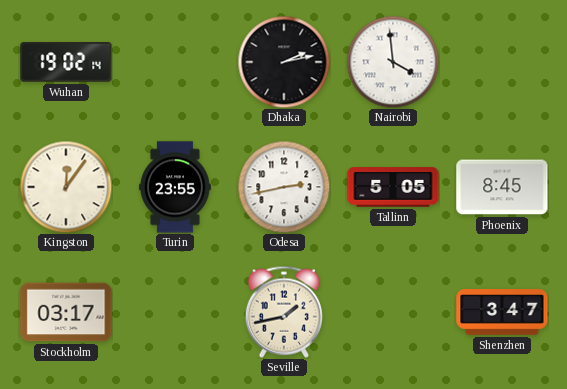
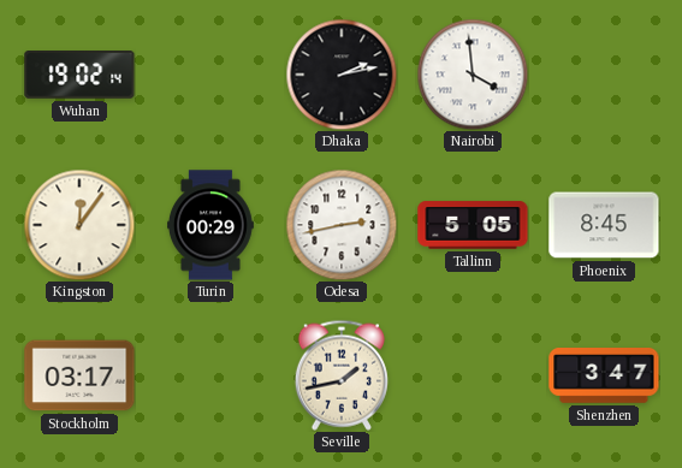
Turin: 23:55 -> 00:29
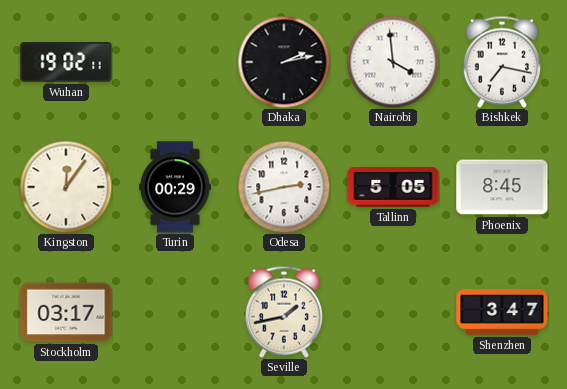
Wuhan: 19:02:14 -> 19:02:11
Bishkek: none -> 7:17
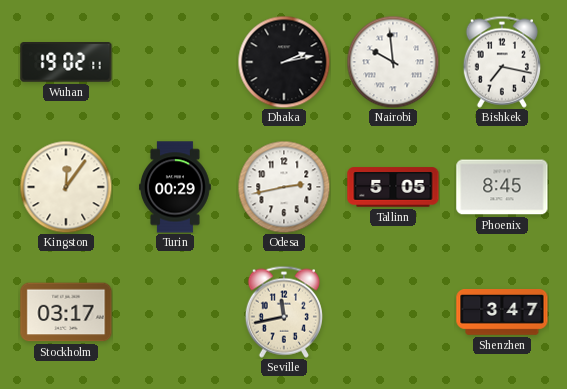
Nairobi: 3:59 -> 9:59
Seville: 1:43 -> 11:43
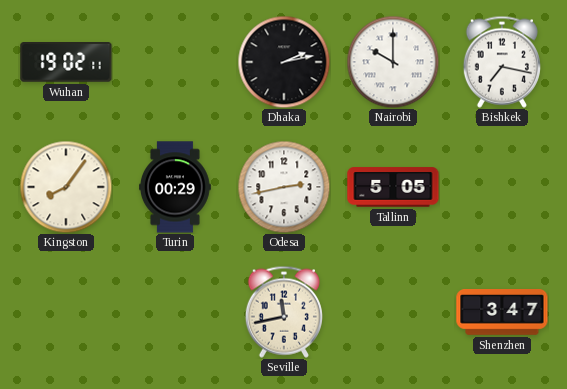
Nairobi: 9:59 -> 10:00
Kingston: 12:06 -> 8:06
Phoenix: 8:45 -> none
Stockholm: 03:17 -> none
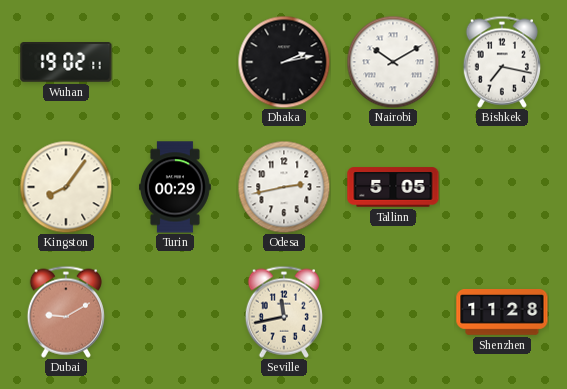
Nairobi: 10:00 -> 10:10
Dubai: none -> 9:10
Shenzhen: 3:47 -> 11:28
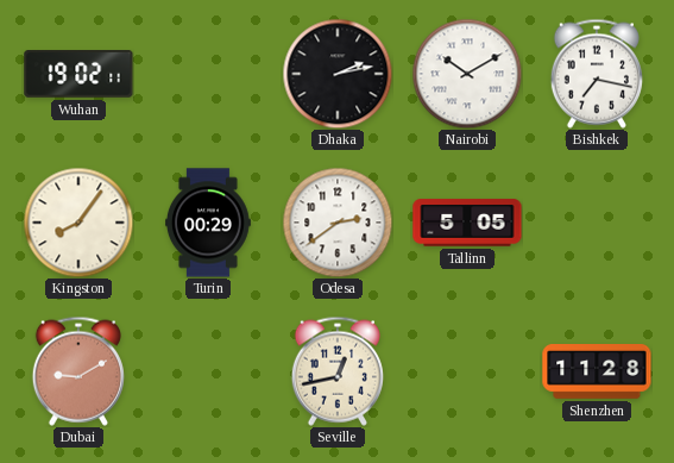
Odesa: 2:43 -> 2:39
Seville: 11:43 -> 12:43
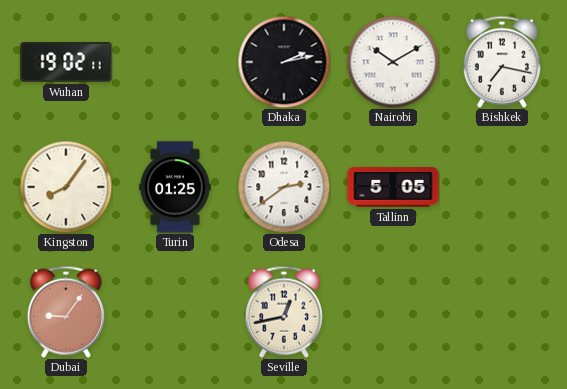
Turin: 00:29 -> 01:25
Dubai: 9:10 -> 9:06
Shenzhen: 11:28 -> none
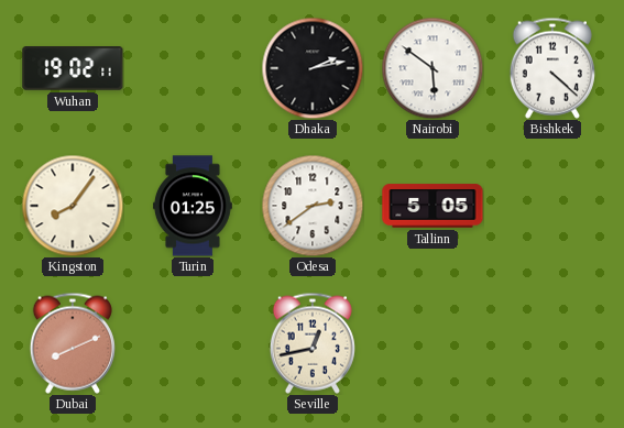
Nairobi: 10:10 -> 5:51
Bishkek: 7:17 -> 4:22
Dubai: 9:06 -> 8:11
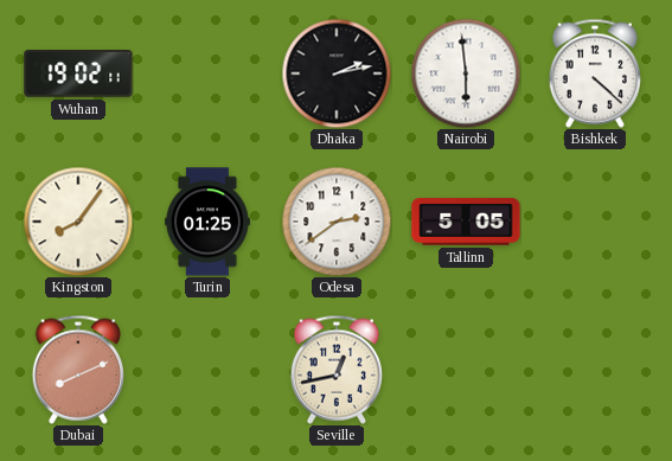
Nairobi: 5:51 -> 5:59
